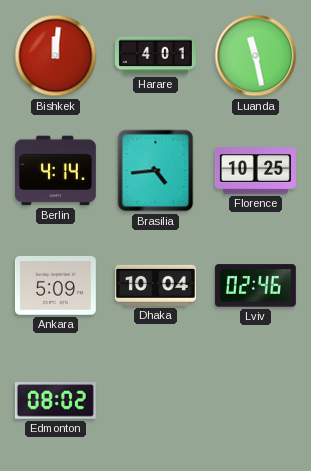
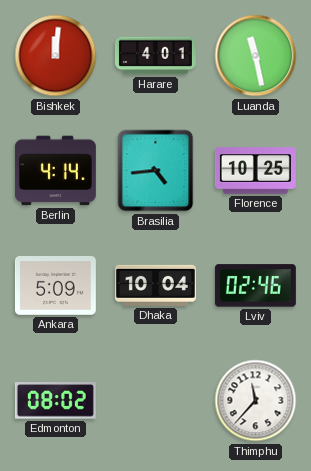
Thimphu: none -> 11:37
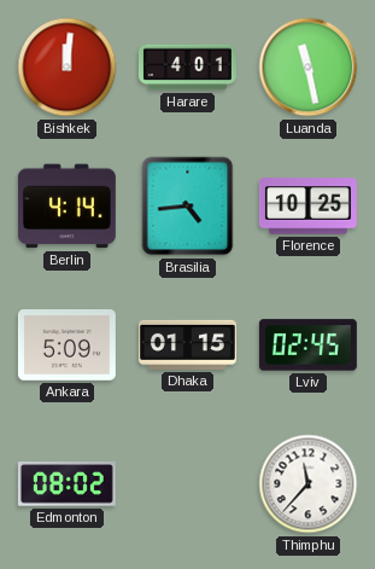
Dhaka: 10:04 -> 01:15
Lviv: 02:46 -> 02:45
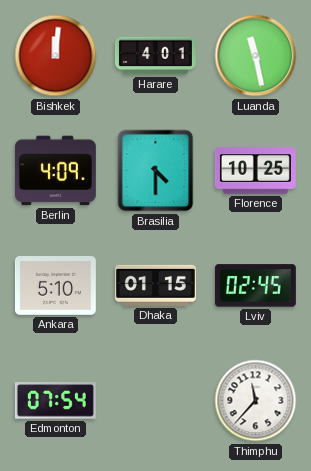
Berlin: 4:14 -> 4:09
Brasilia: 4:44 -> 4:30
Ankara: 5:09 -> 5:10
Edmonton: 08:02 -> 07:54
